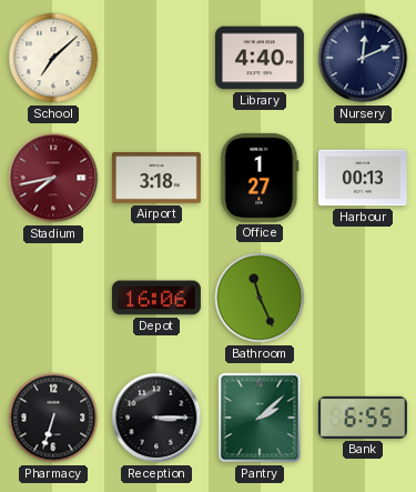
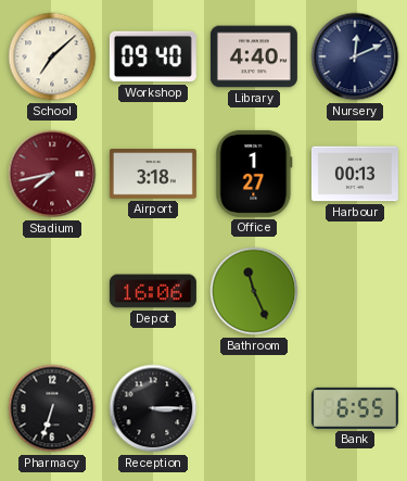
Workshop: none -> 09:40
Pantry: 2:08 -> none
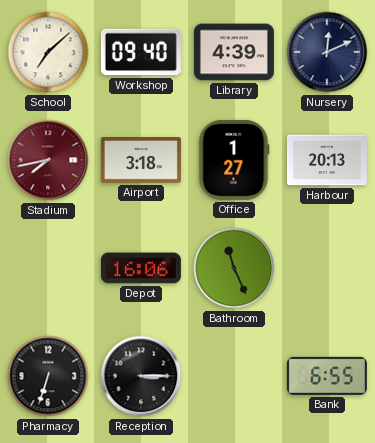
Library: 4:40 -> 4:39
Harbour: 00:13 -> 20:13
